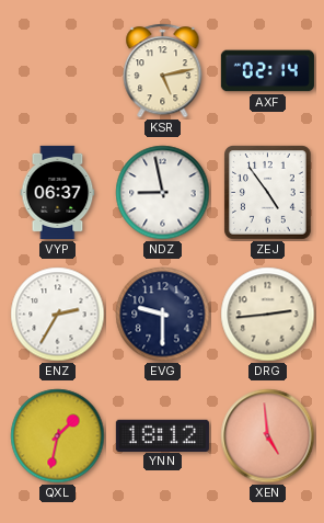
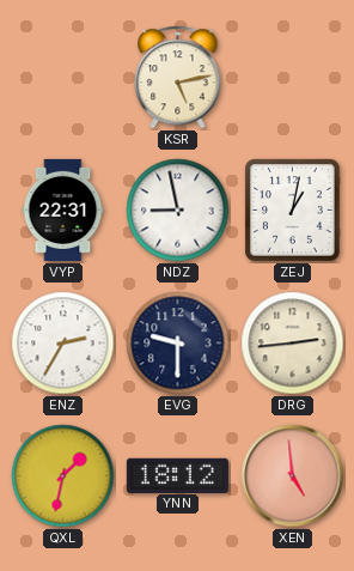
AXF: 02:14 -> none
VYP: 06:37 -> 22:31
ZEJ: 4:54 -> 1:02
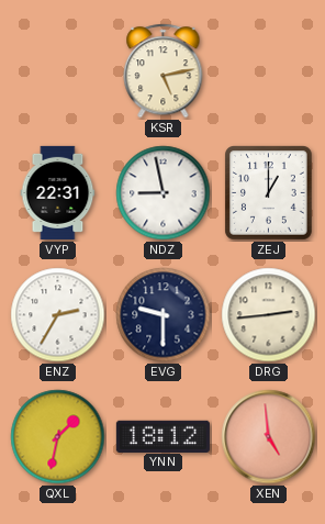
ZEJ: 1:02 -> 1:00
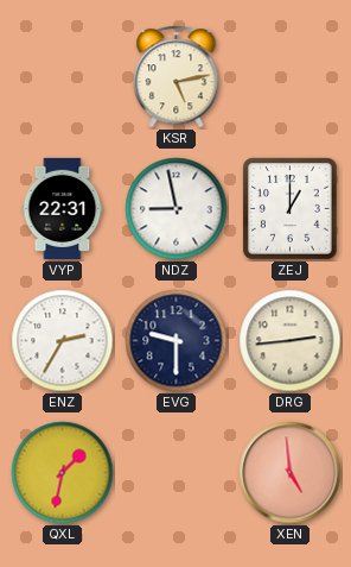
YNN: 18:12 -> none
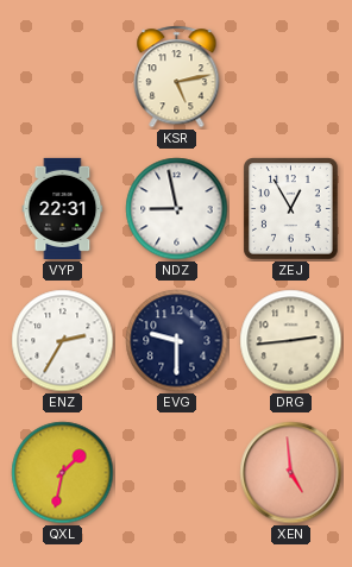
ZEJ: 1:00 -> 12:55
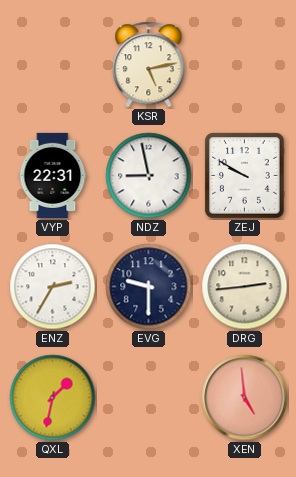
ZEJ: 12:55 -> 9:50
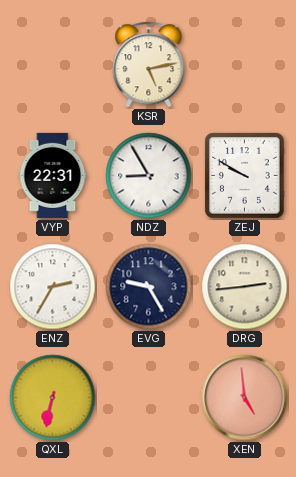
NDZ: 8:58 -> 8:55
EVG: 9:30 -> 9:25
QXL: 1:32 -> 6:32
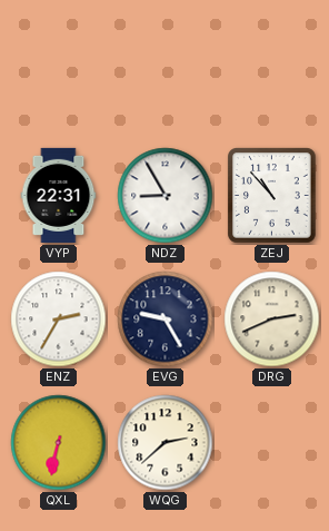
KSR: 5:13 -> none
ZEJ: 9:50 -> 10:53
DRG: 2:44 -> 2:41
WQG: none -> 2:38
XEN: 4:59 -> none
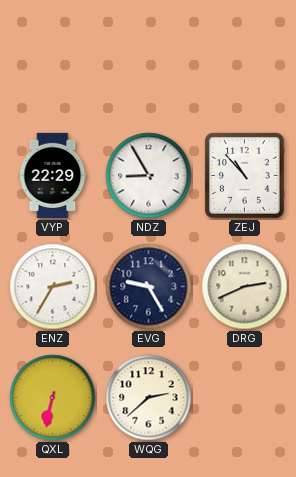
VYP: 22:31 -> 22:29
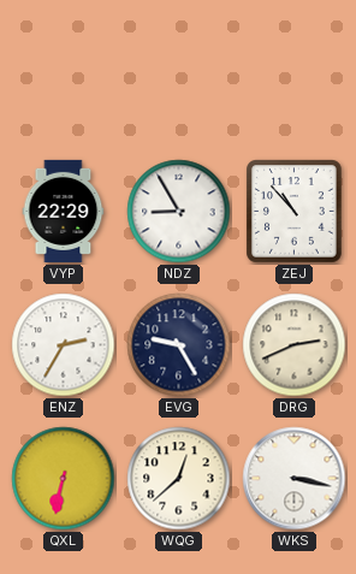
WQG: 2:38 -> 12:38
WKS: none -> 3:17
